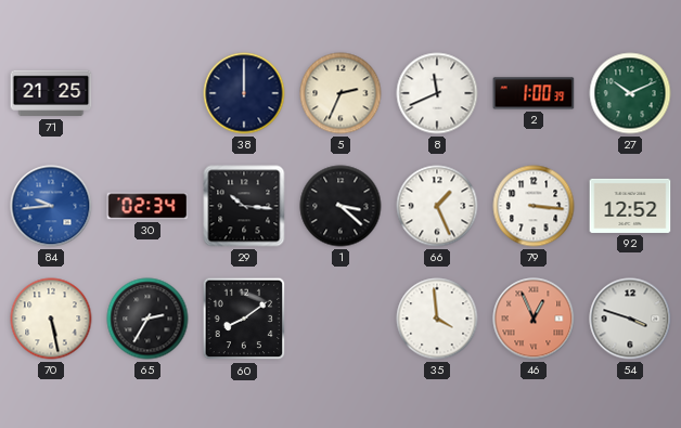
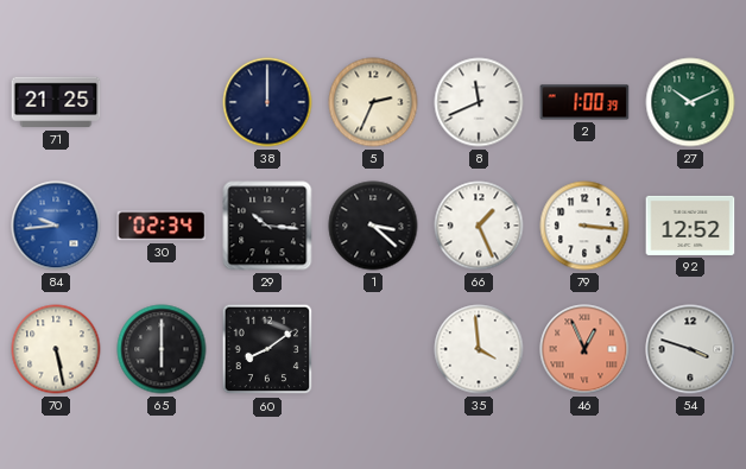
65: 2:35 -> 6:00
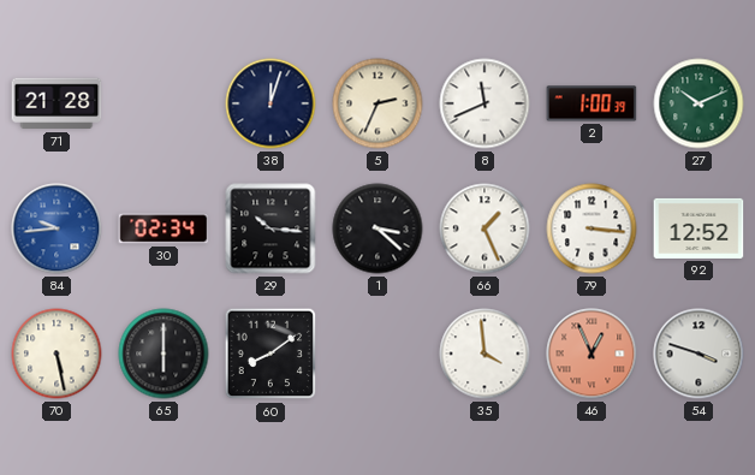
71: 21:25 -> 21:28
38: 12:00 -> 12:03
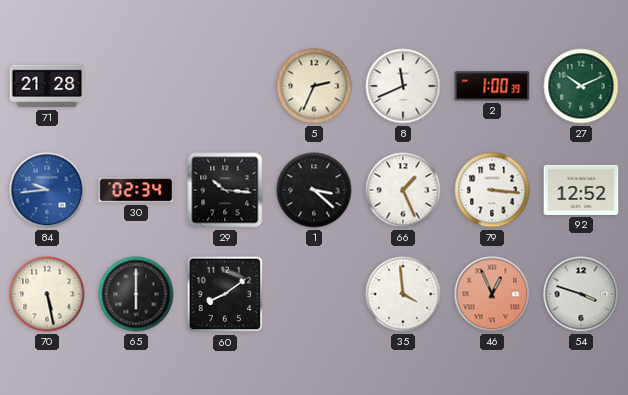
38: 12:03 -> none
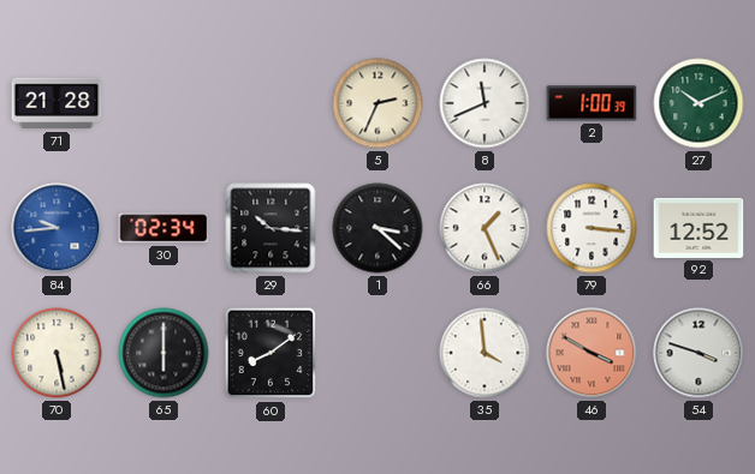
46: 12:56 -> 3:50
